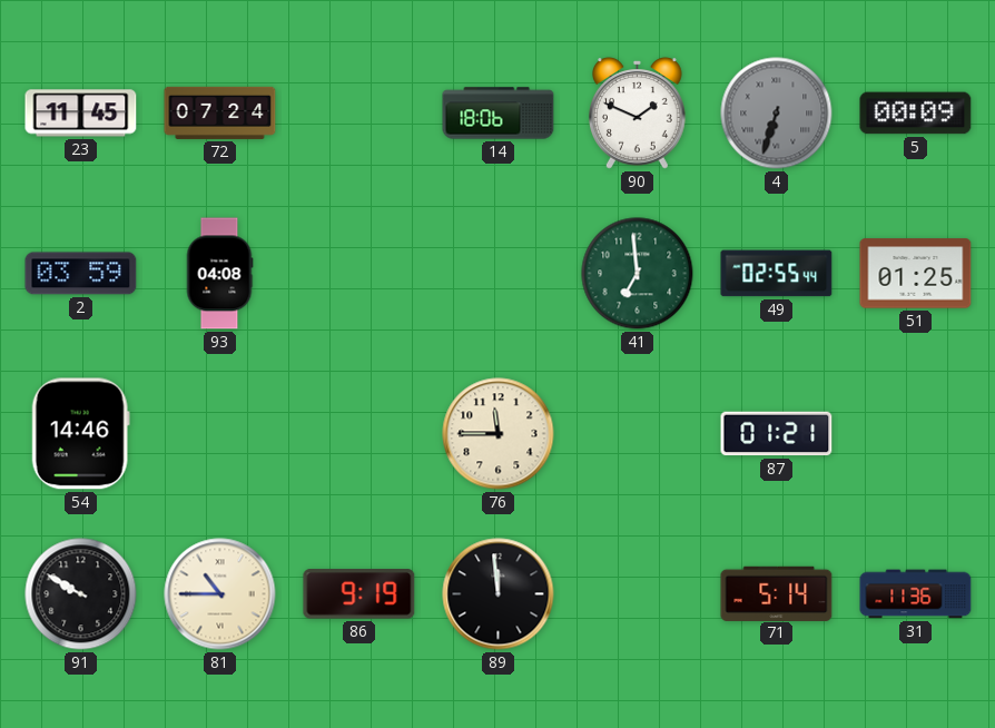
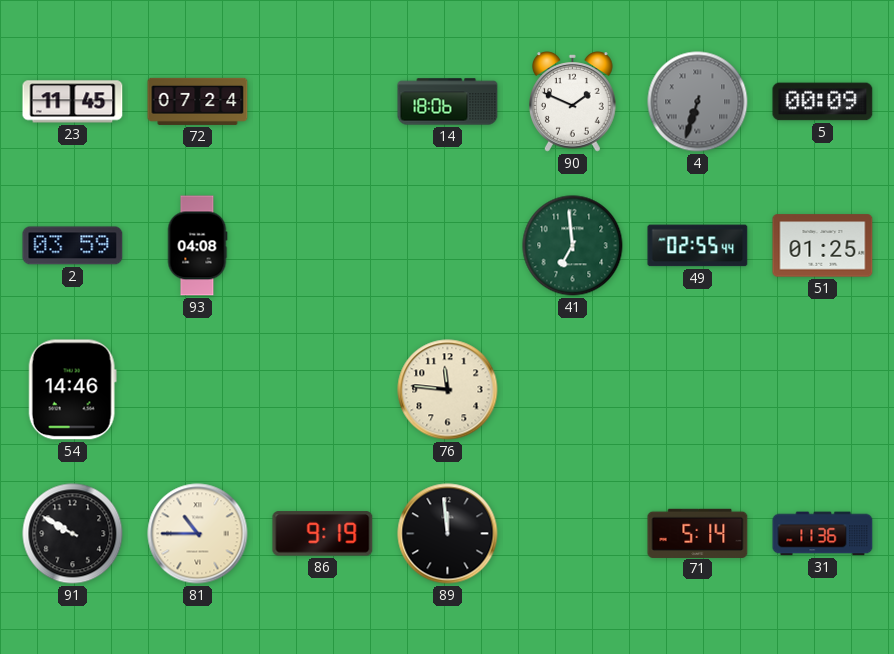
76: 11:45 -> 11:46
87: 01:21 -> none
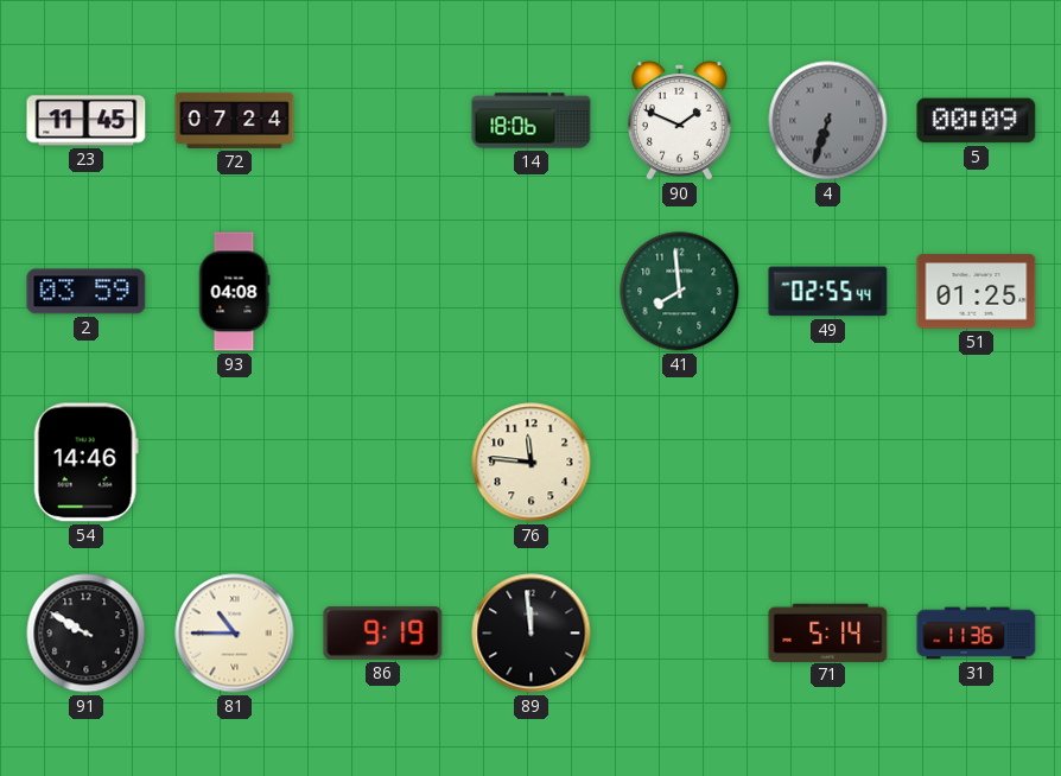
41: 6:59 -> 7:59
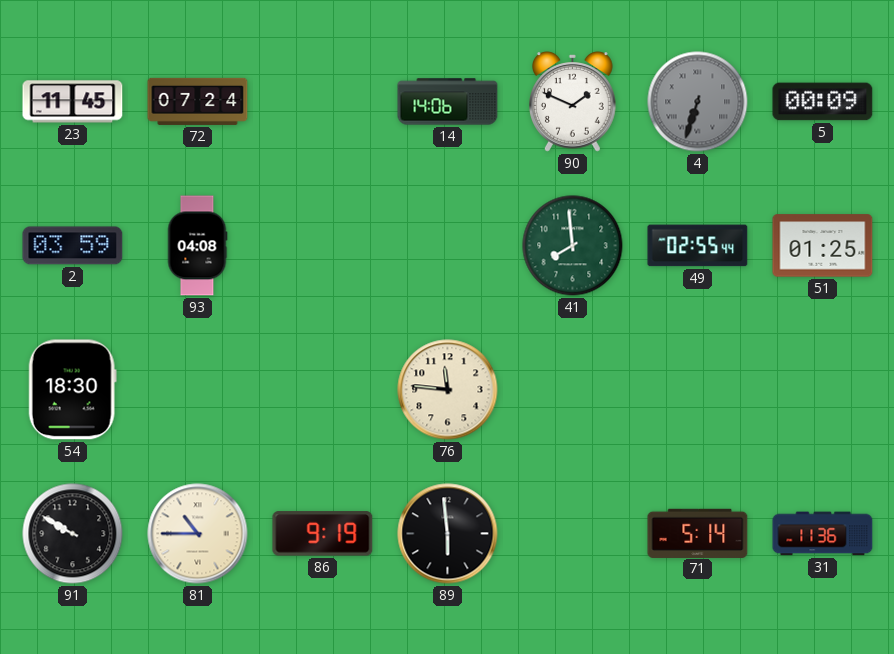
14: 18:06 -> 14:06
54: 14:46 -> 18:30
89: 11:59 -> 5:59
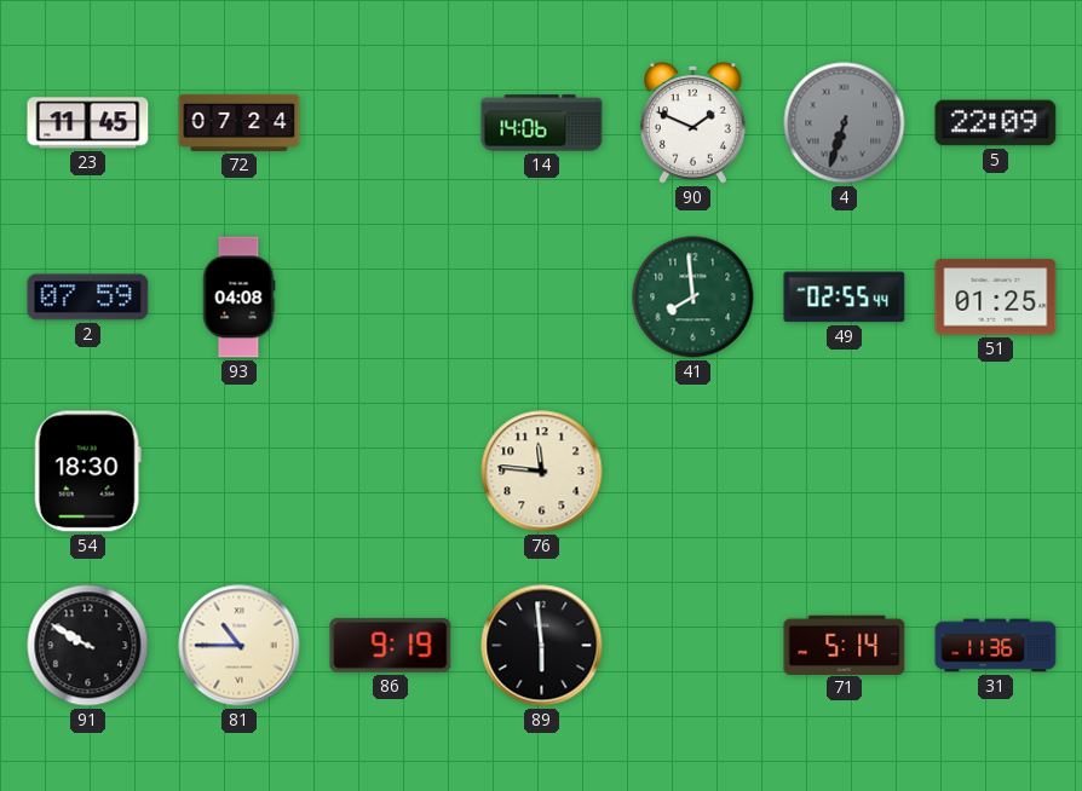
5: 00:09 -> 22:09
2: 03:59 -> 07:59
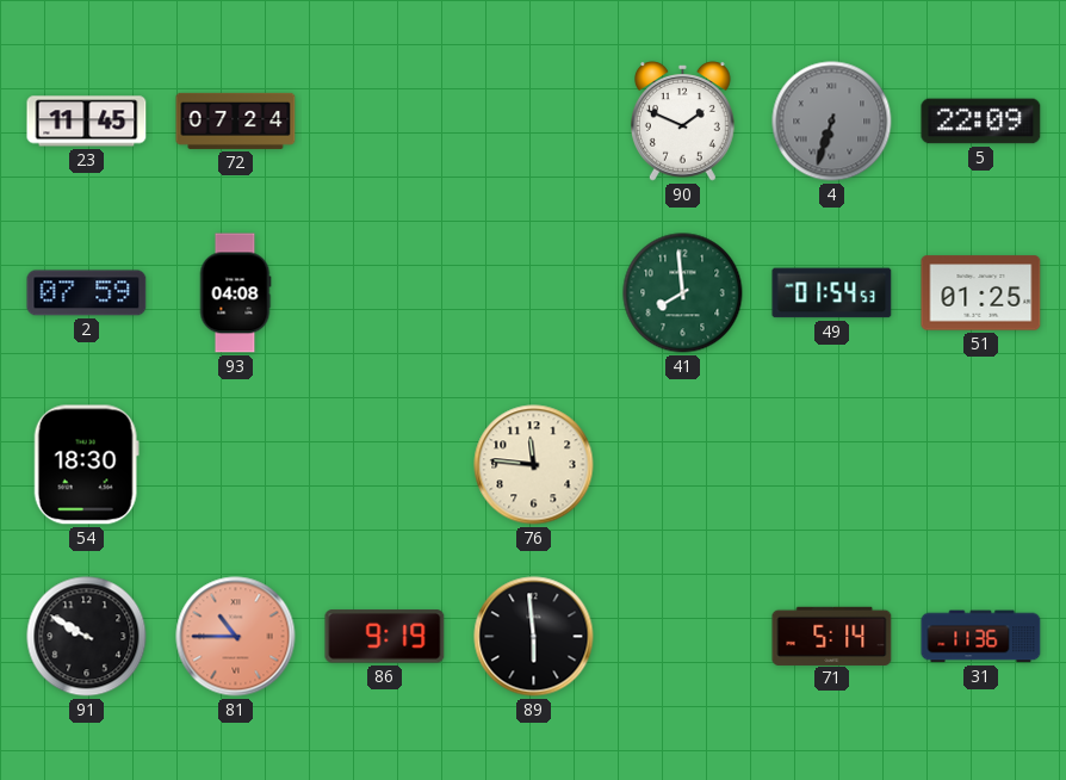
14: 14:06 -> none
49: 02:55 -> 01:54
81 dial: cream -> salmon
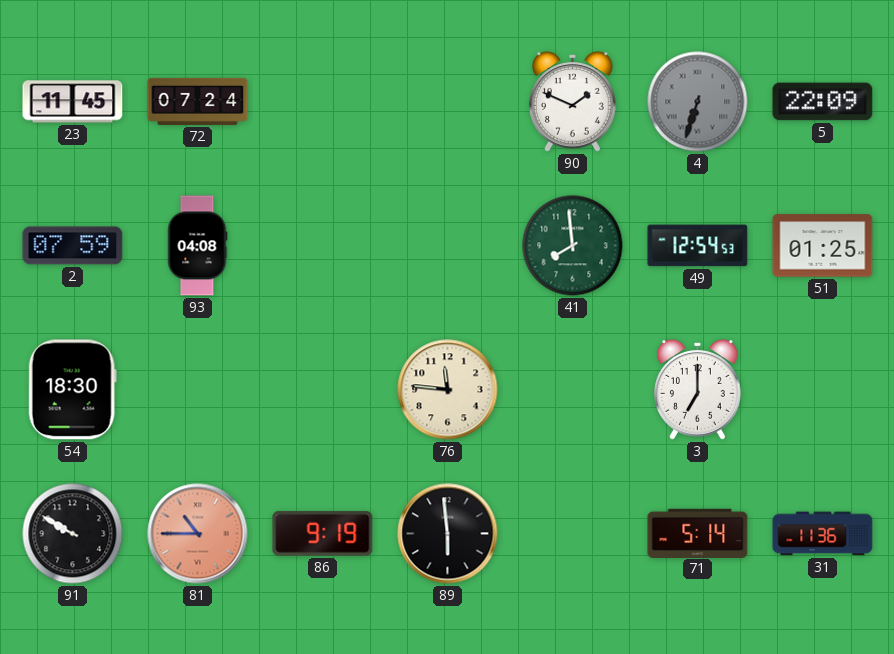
49: 01:54 -> 12:54
3: none -> 7:00
